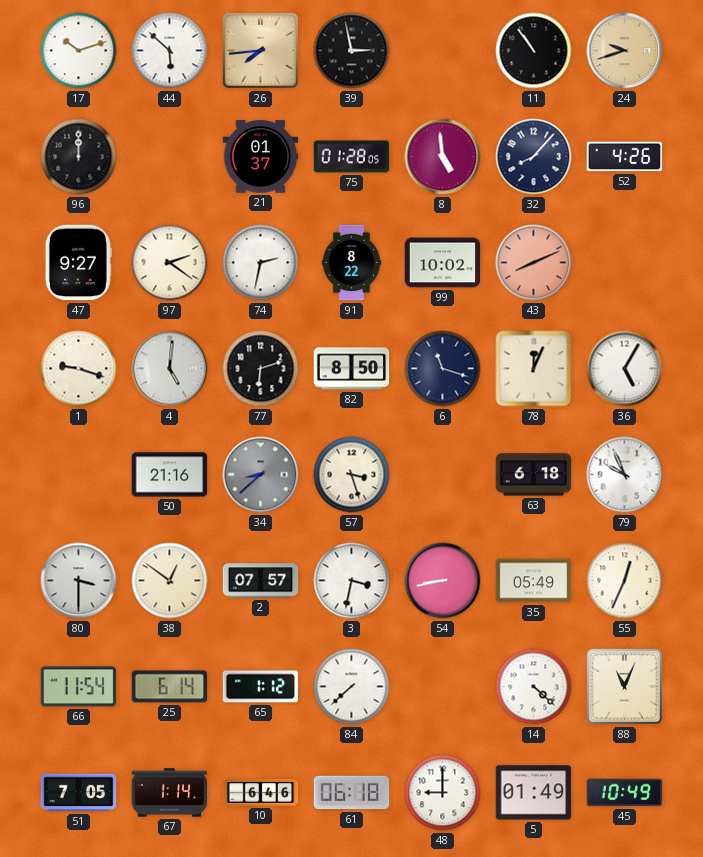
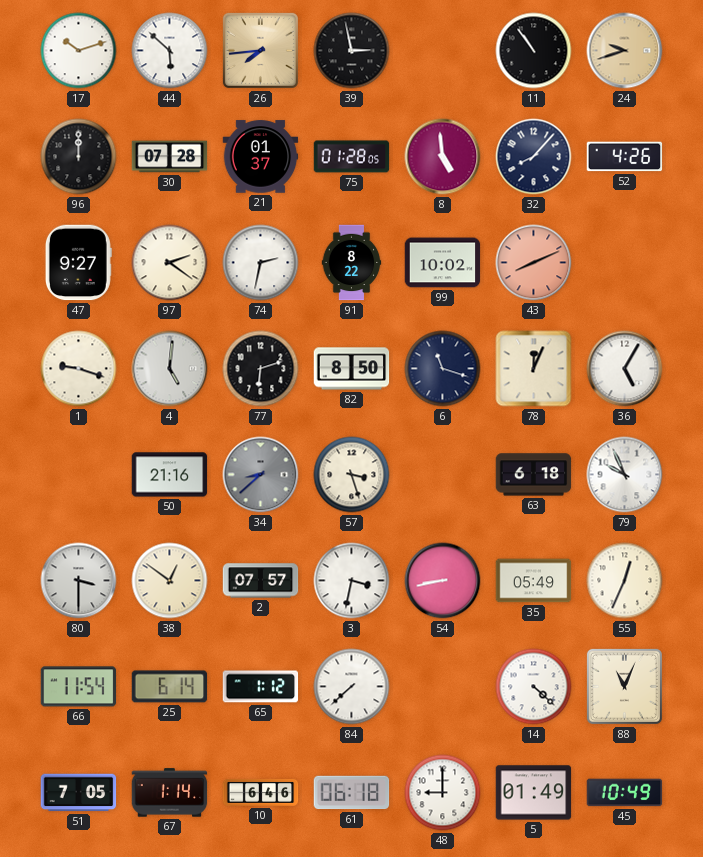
30: none -> 07:28
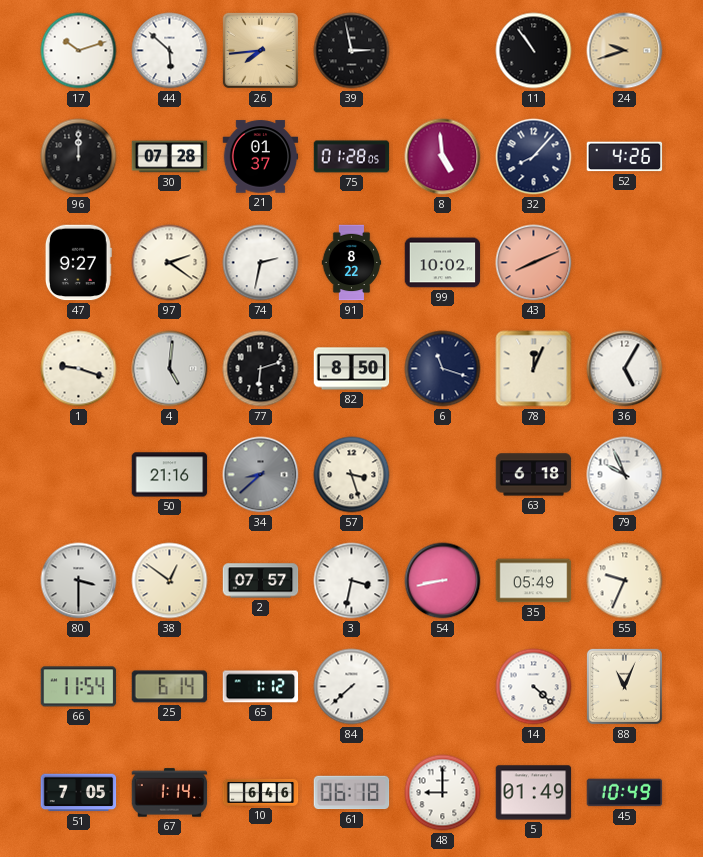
55: 12:34 -> 9:34
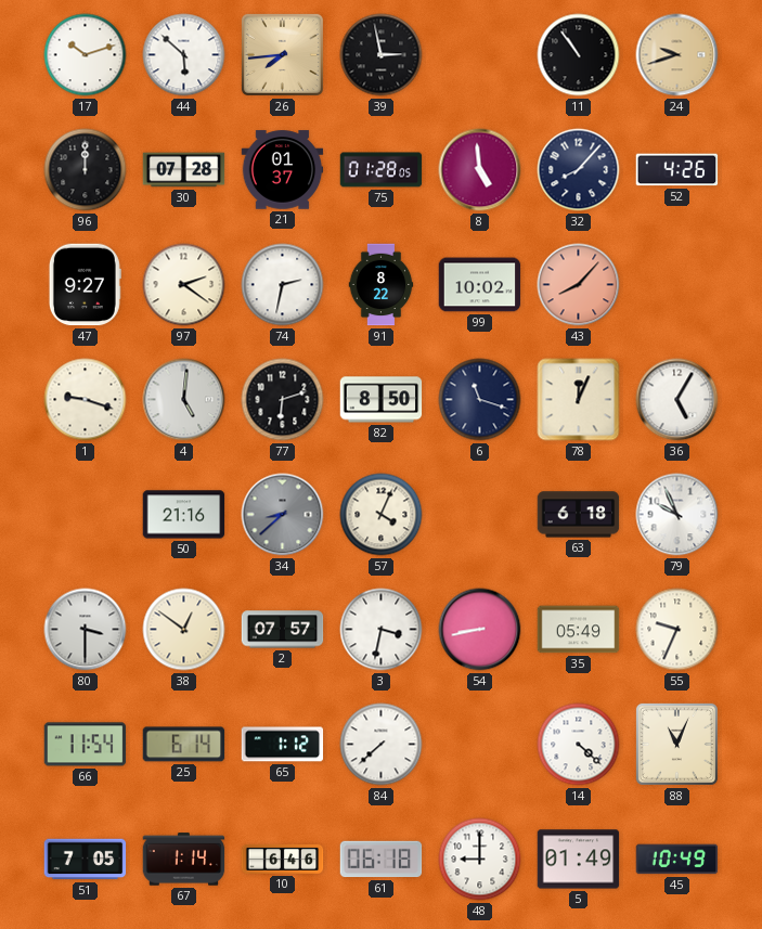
43: 8:11 -> 8:07
57: 3:27 -> 4:04
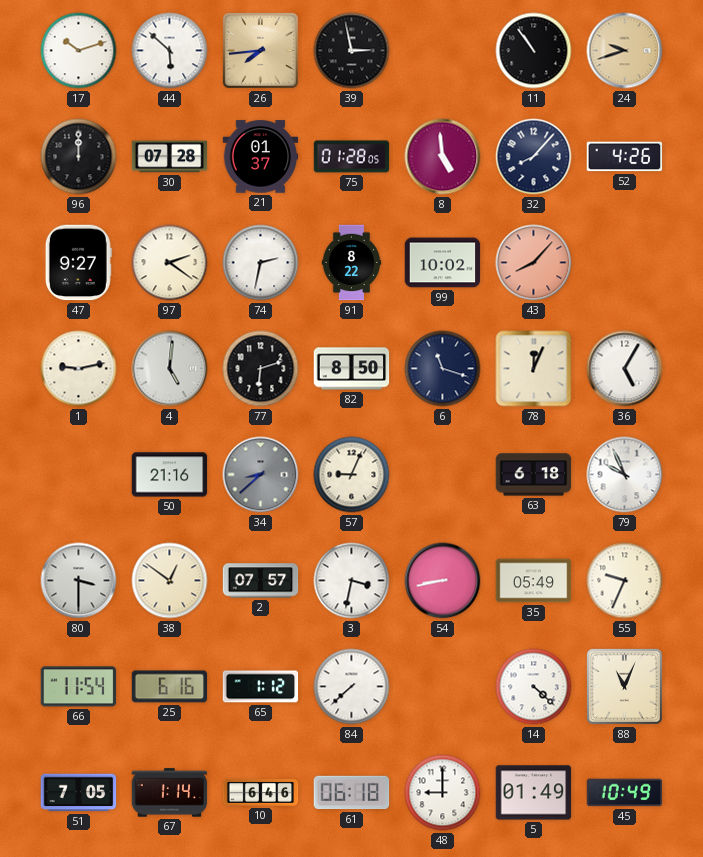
1: 9:18 -> 9:13
57: 4:04 -> 9:04
25: 6:14 -> 6:16
